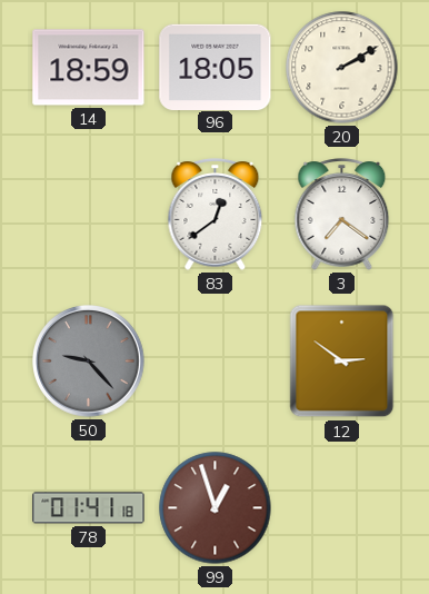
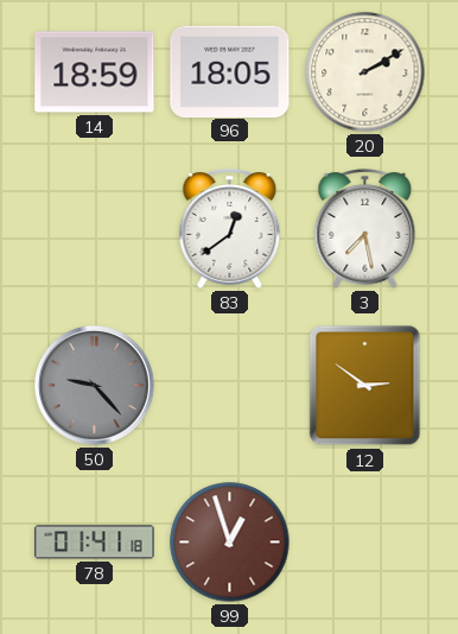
3: 7:21 -> 7:28
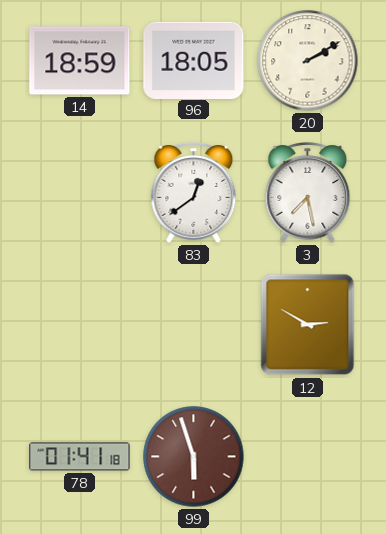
50: 9:23 -> none
12: 2:51 -> 2:50
99: 12:57 -> 5:57
